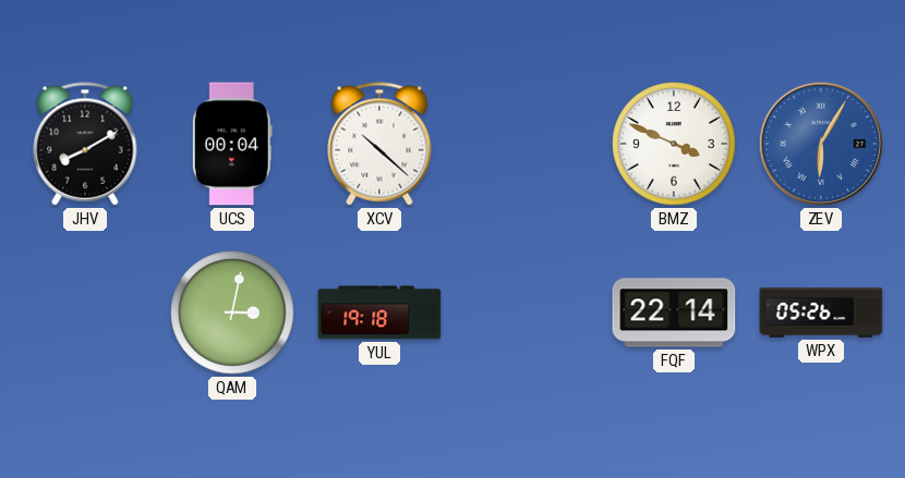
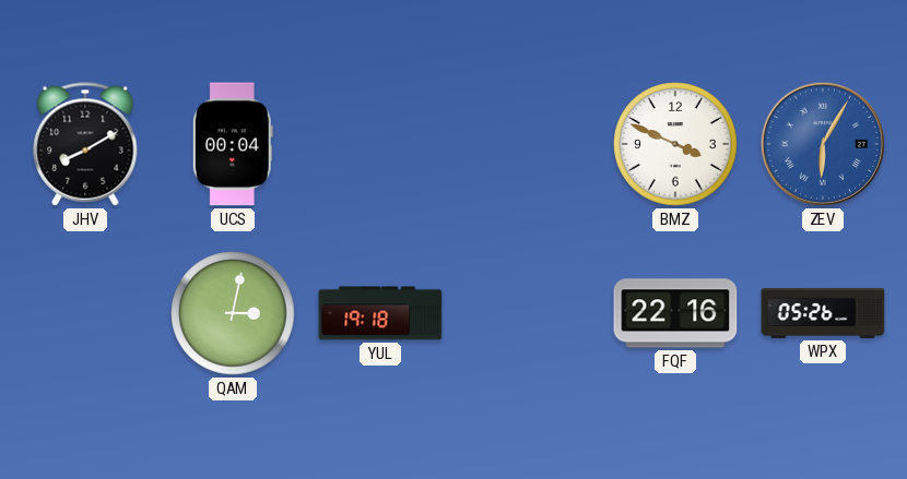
XCV: 10:22 -> none
FQF: 22:14 -> 22:16
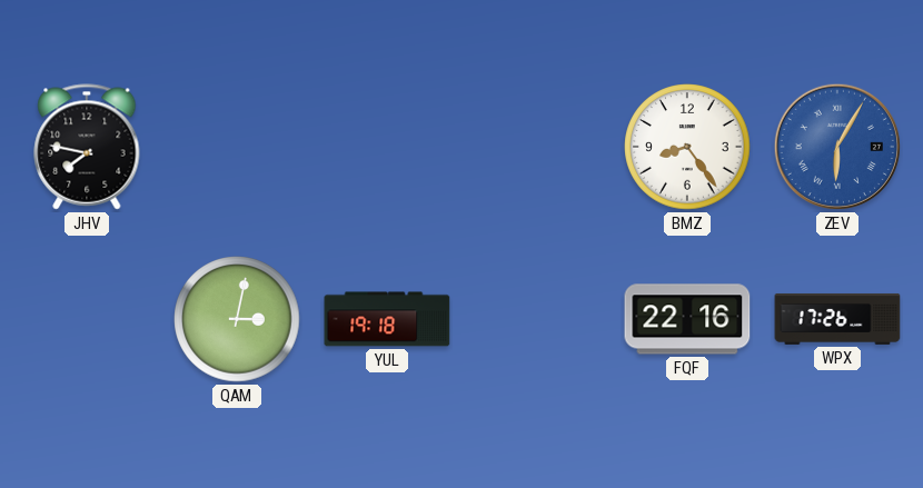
JHV: 8:10 -> 7:47
UCS: 00:04 -> none
BMZ: 3:49 -> 8:24
WPX: 05:26 -> 17:26
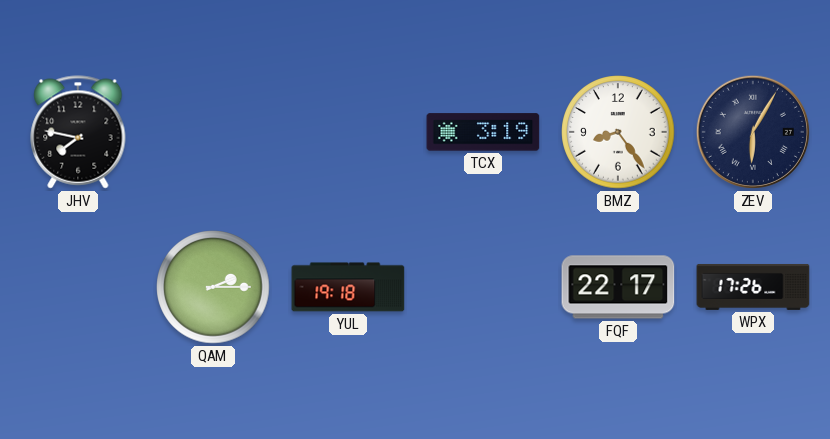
TCX: none -> 3:19
ZEV dial: blue -> navy
QAM: 3:02 -> 2:15
FQF: 22:16 -> 22:17
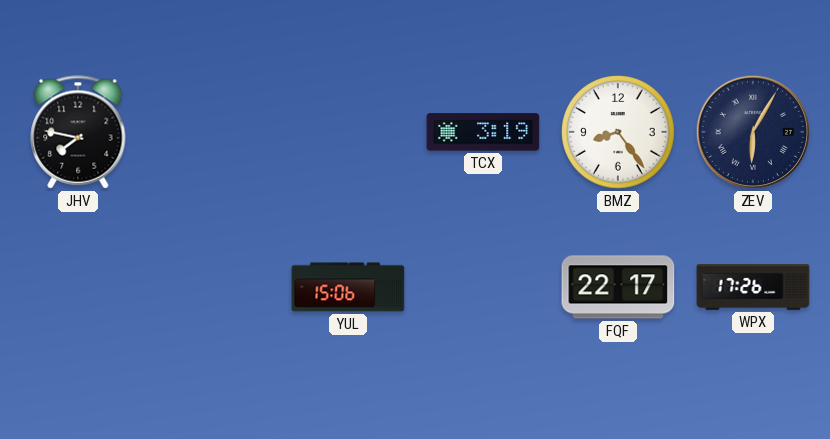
QAM: 2:15 -> none
YUL: 19:18 -> 15:06
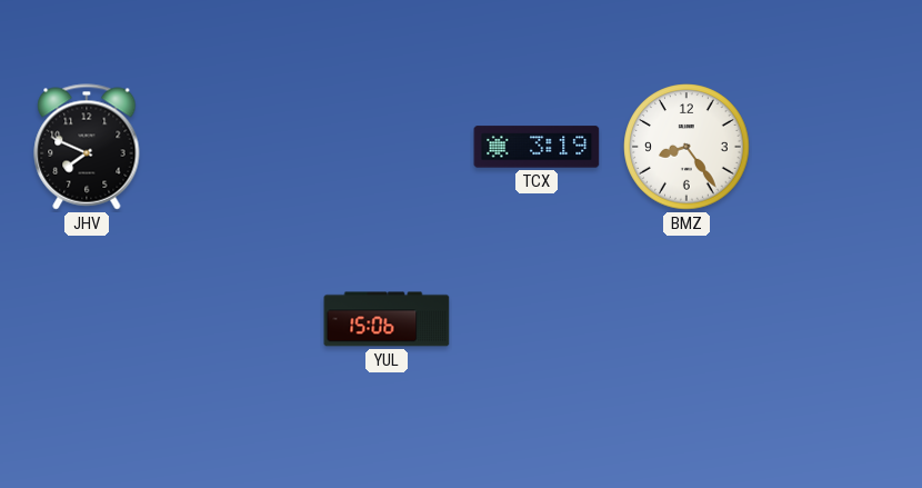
JHV: 7:47 -> 7:49
ZEV: 6:05 -> none
FQF: 22:17 -> none
WPX: 17:26 -> none
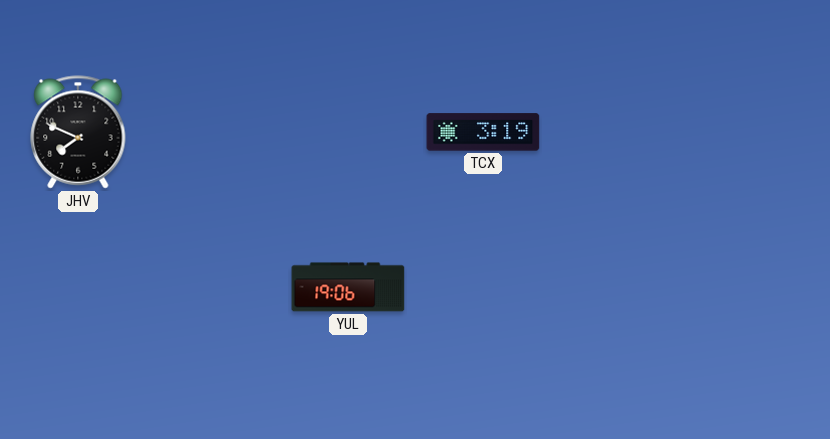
BMZ: 8:24 -> none
YUL: 15:06 -> 19:06
